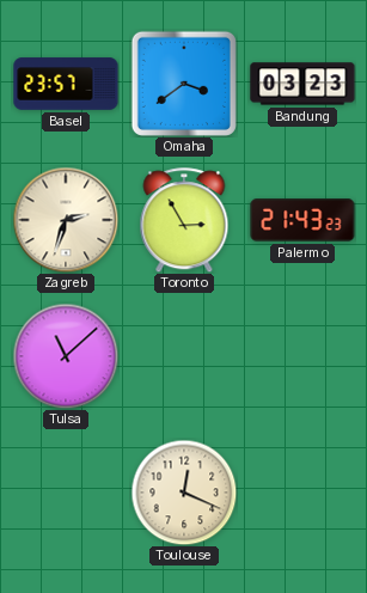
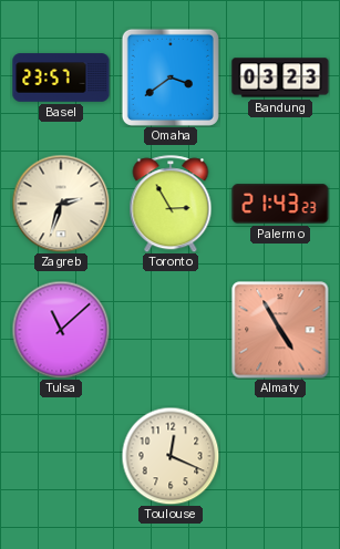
Almaty: none -> 4:55
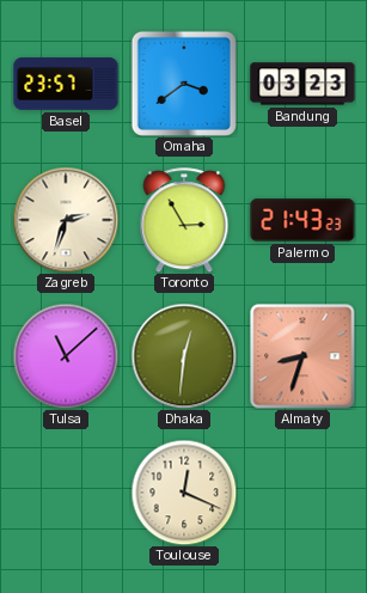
Dhaka: none -> 12:31
Almaty: 4:55 -> 8:33
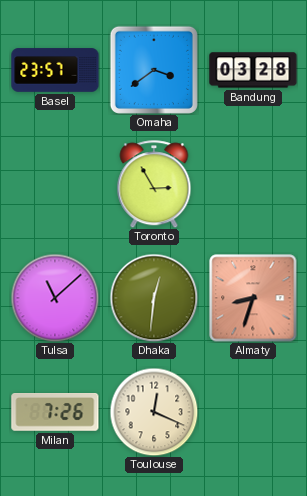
Bandung: 03:23 -> 03:28
Zagreb: 2:33 -> none
Palermo: 21:43 -> none
Milan: none -> 7:26
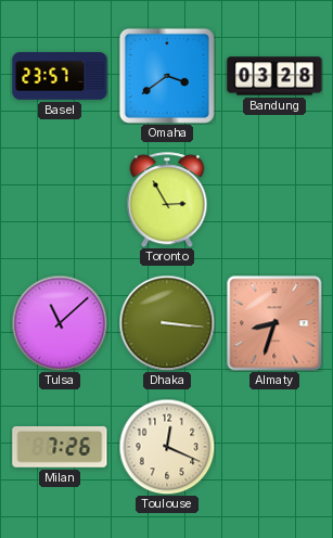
Dhaka: 12:31 -> 3:16
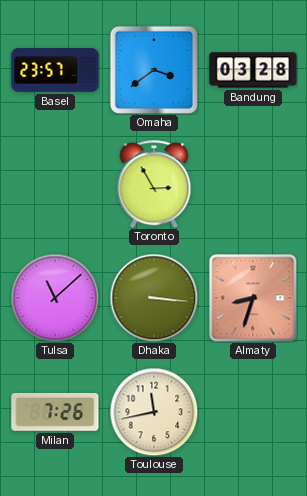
Toulouse: 12:19 -> 11:43
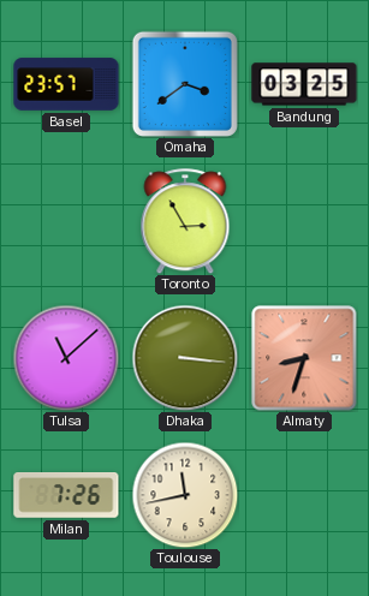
Bandung: 03:28 -> 03:25
